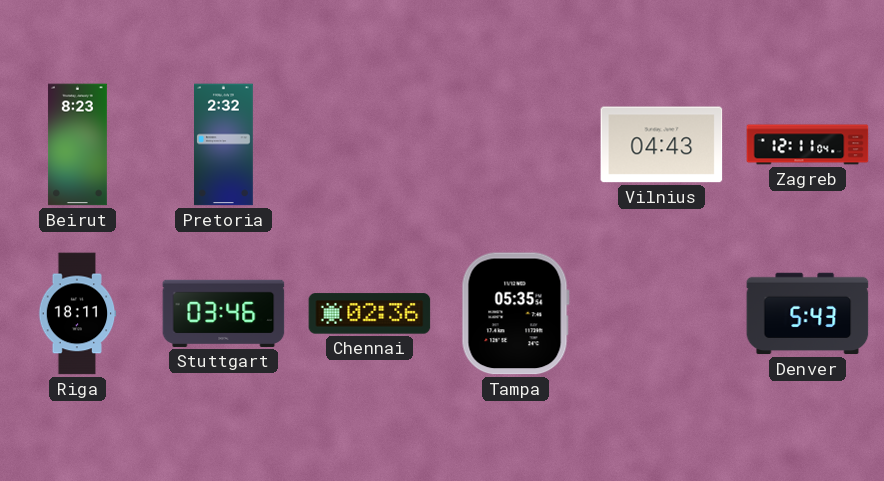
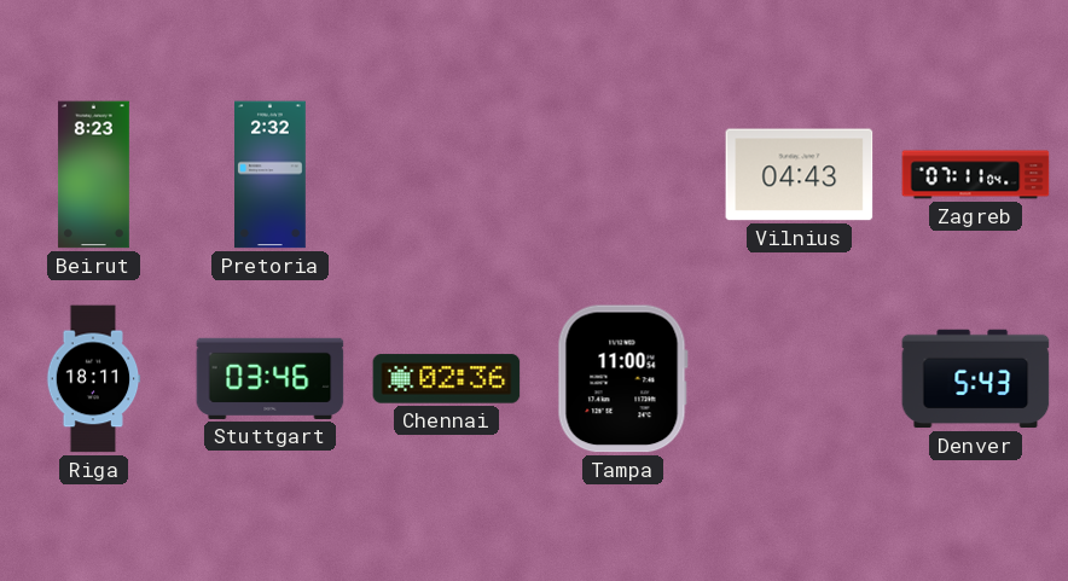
Zagreb: 12:11 -> 07:11
Tampa: 05:35 -> 11:00
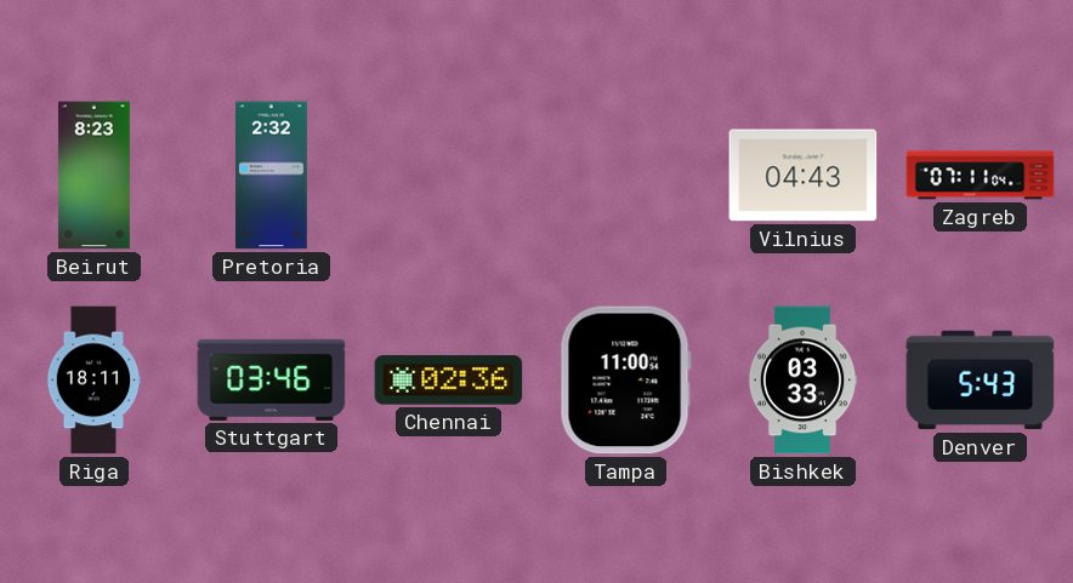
Bishkek: none -> 03:33
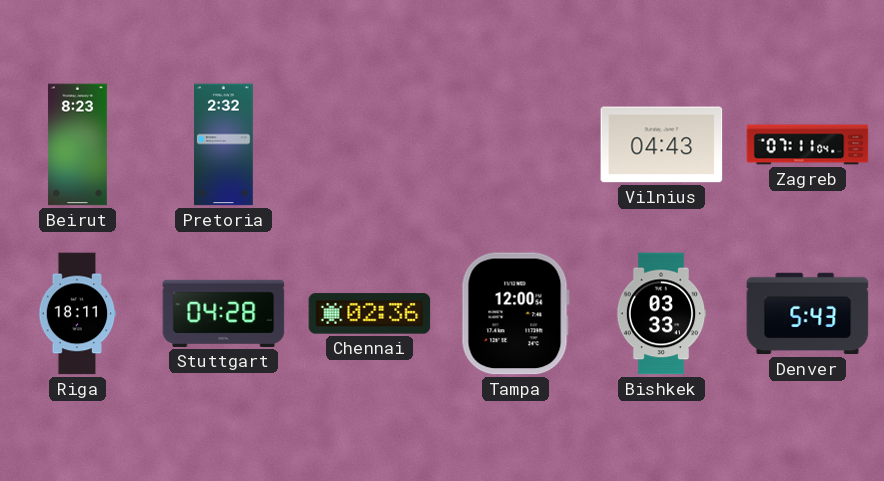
Stuttgart: 03:46 -> 04:28
Tampa: 11:00 -> 12:00
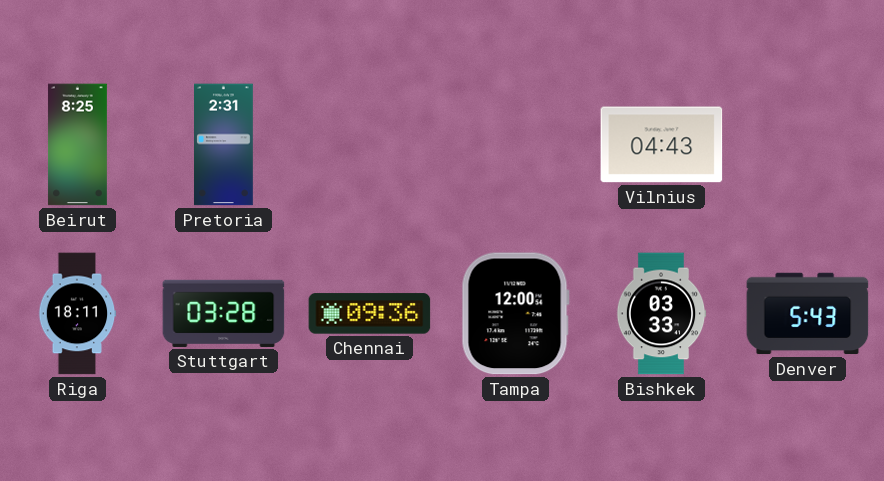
Beirut: 8:23 -> 8:25
Pretoria: 2:32 -> 2:31
Zagreb: 07:11 -> none
Stuttgart: 04:28 -> 03:28
Chennai: 02:36 -> 09:36
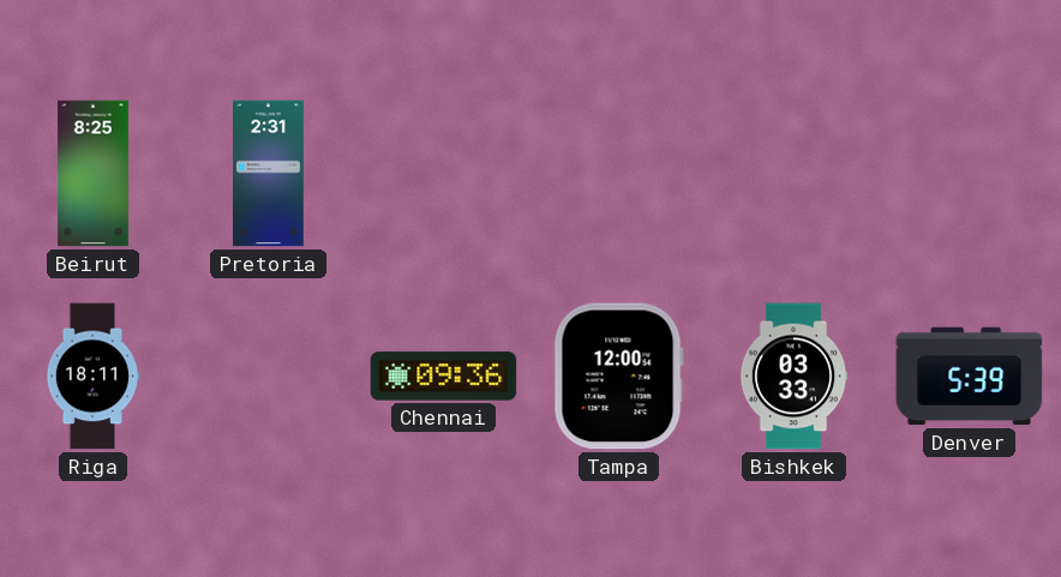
Vilnius: 04:43 -> none
Stuttgart: 03:28 -> none
Denver: 5:43 -> 5:39
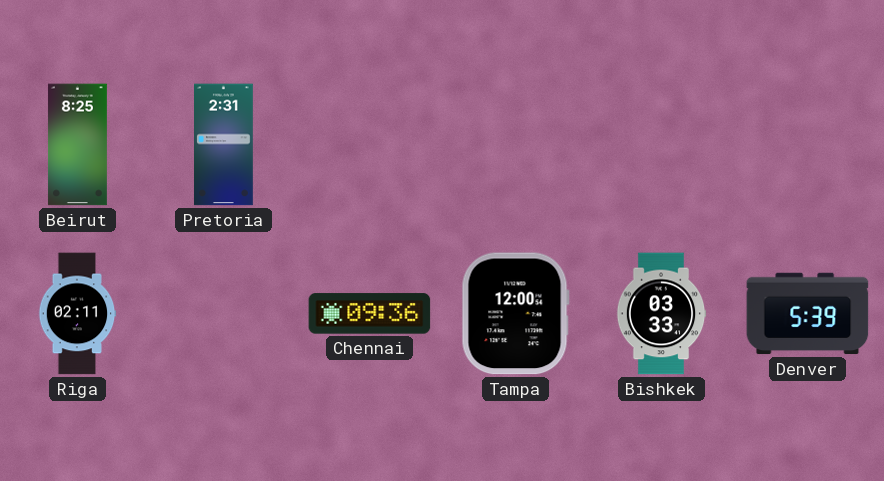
Riga: 18:11 -> 02:11
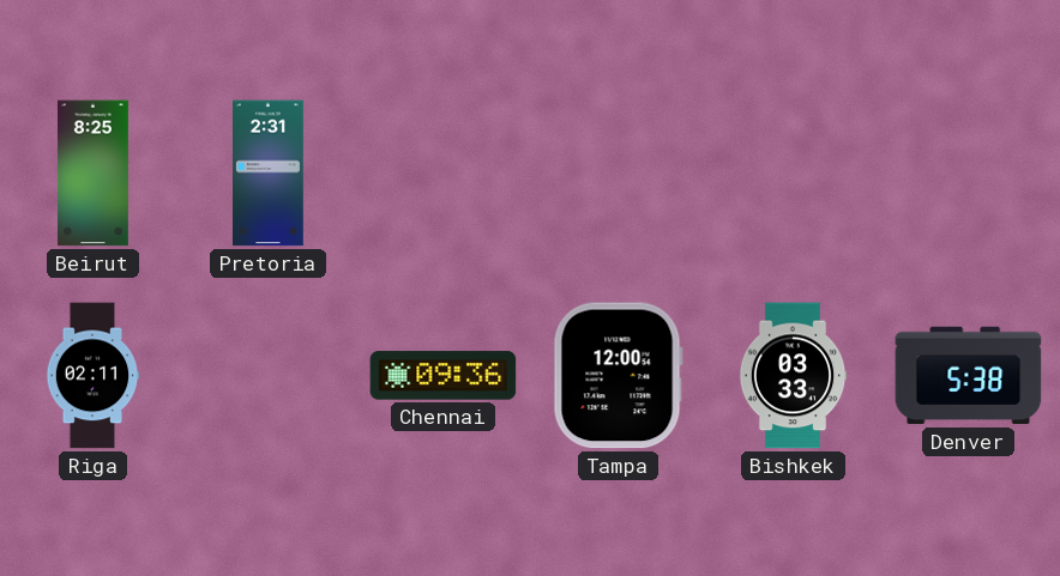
Denver: 5:39 -> 5:38
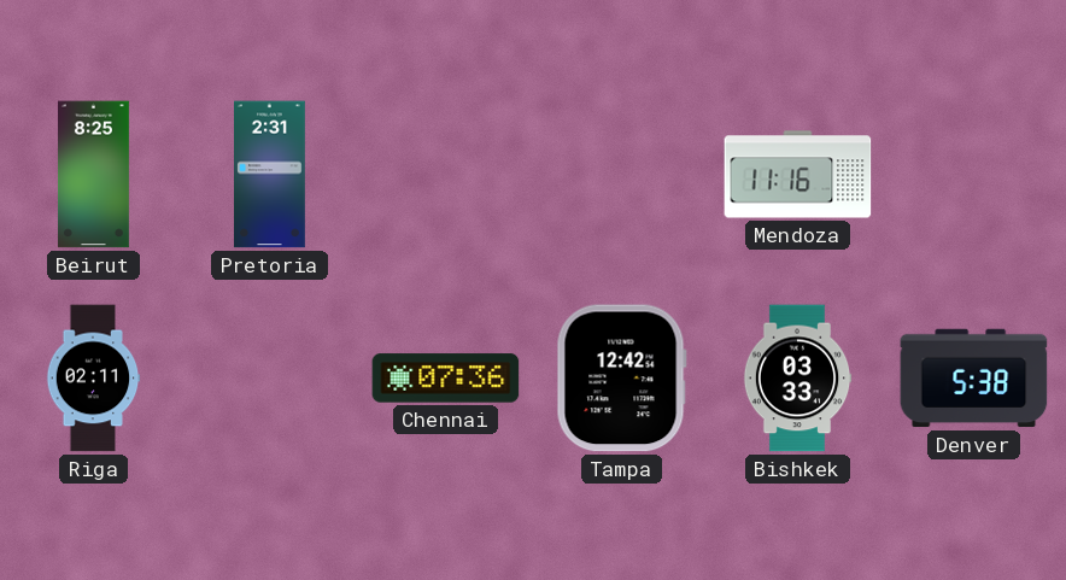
Mendoza: none -> 11:16
Chennai: 09:36 -> 07:36
Tampa: 12:00 -> 12:42
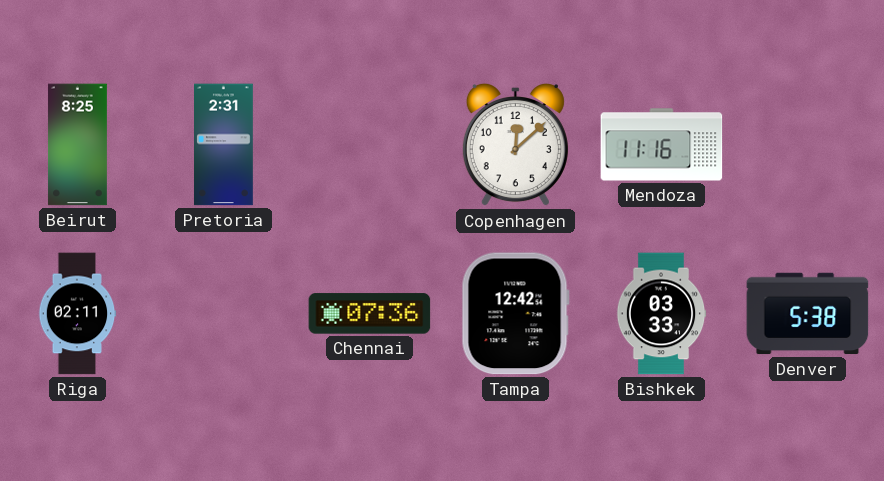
Copenhagen: none -> 12:08
